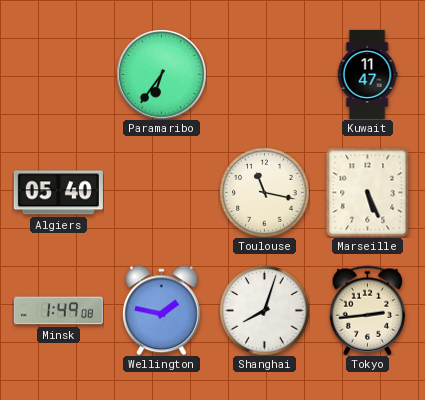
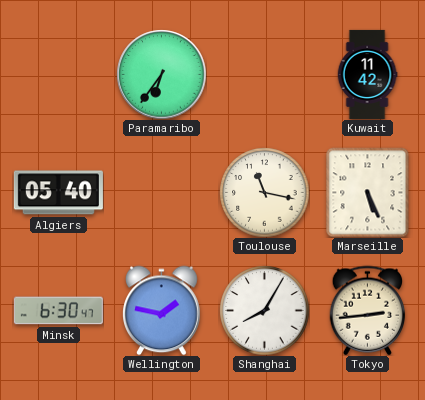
Kuwait: 11:47 -> 11:42
Minsk: 1:49 -> 6:30
Shanghai: 8:03 -> 8:05
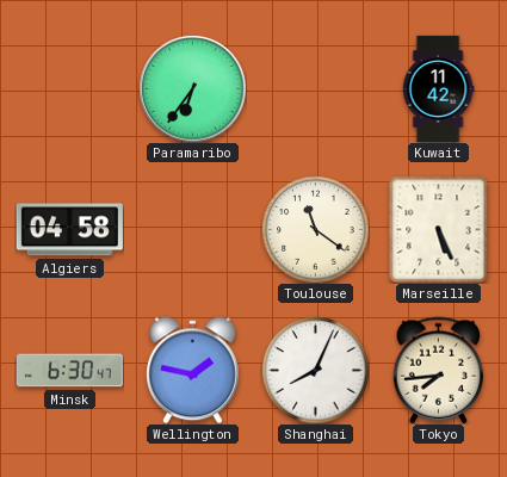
Algiers: 05:40 -> 04:58
Toulouse: 11:17 -> 11:21
Shanghai: 8:05 -> 8:04
Tokyo: 2:44 -> 7:44
